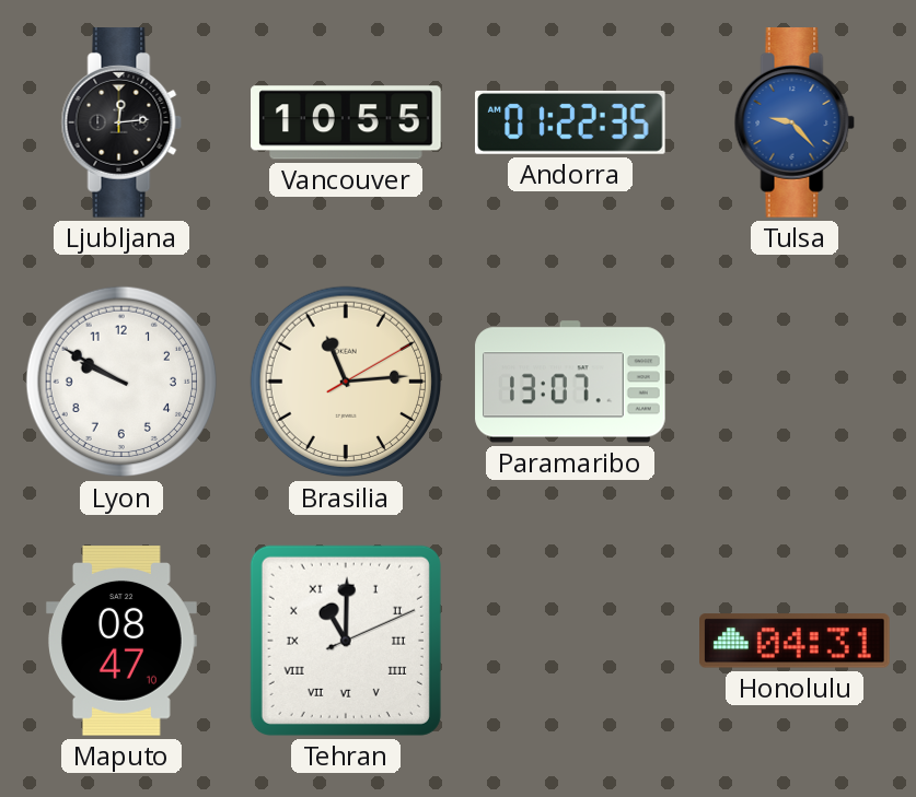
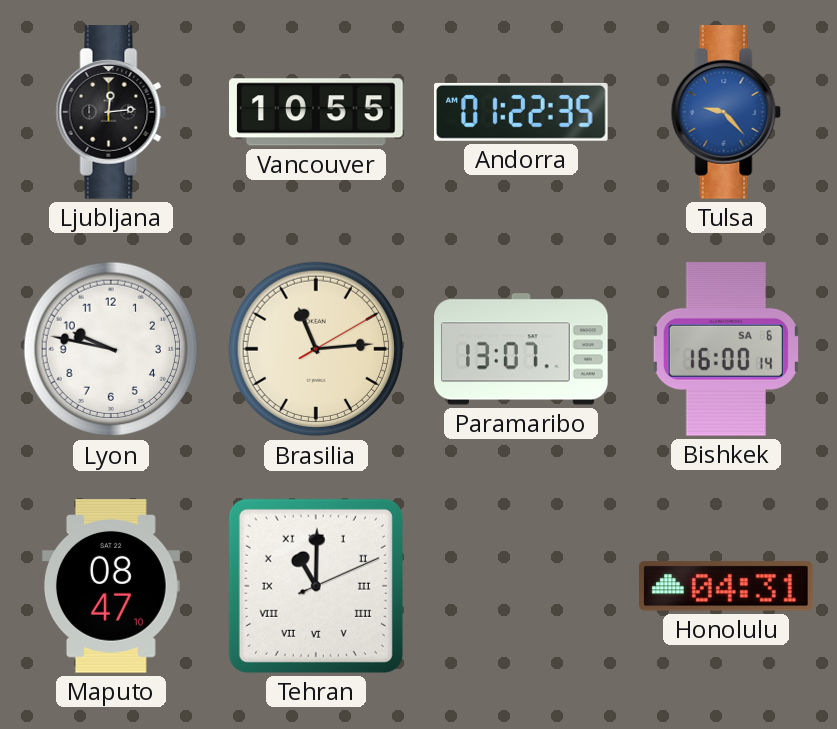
Lyon: 9:50 -> 9:47
Bishkek: none -> 16:00
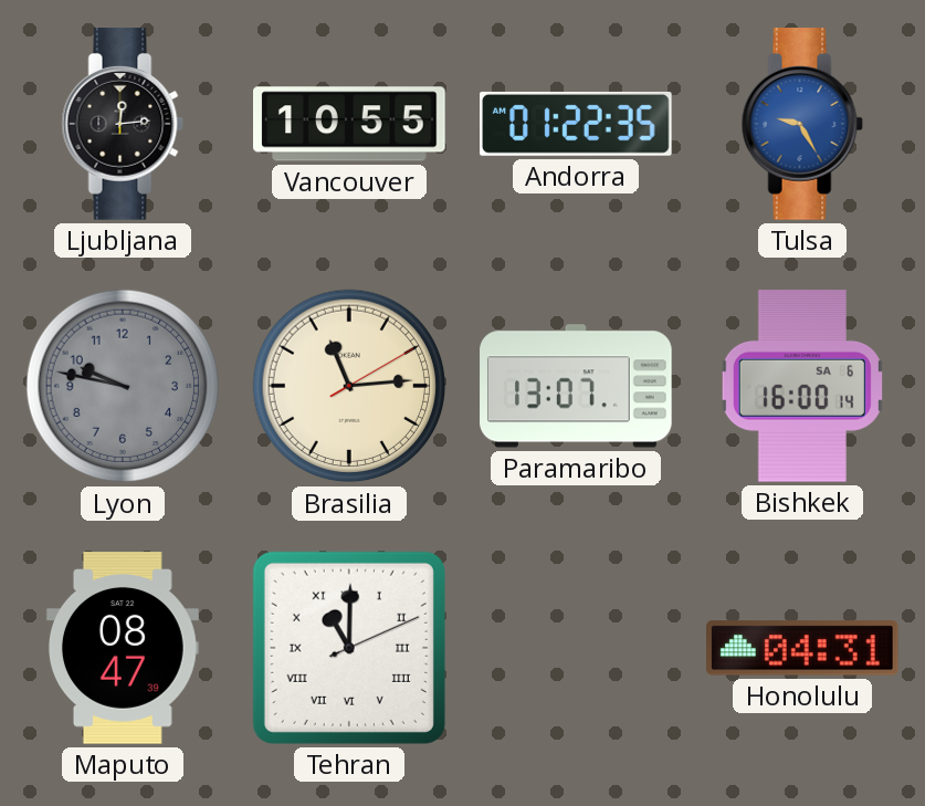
Tulsa: 9:23 -> 9:25
Lyon dial: white -> grey
Maputo: 08:47:10 -> 08:47:39
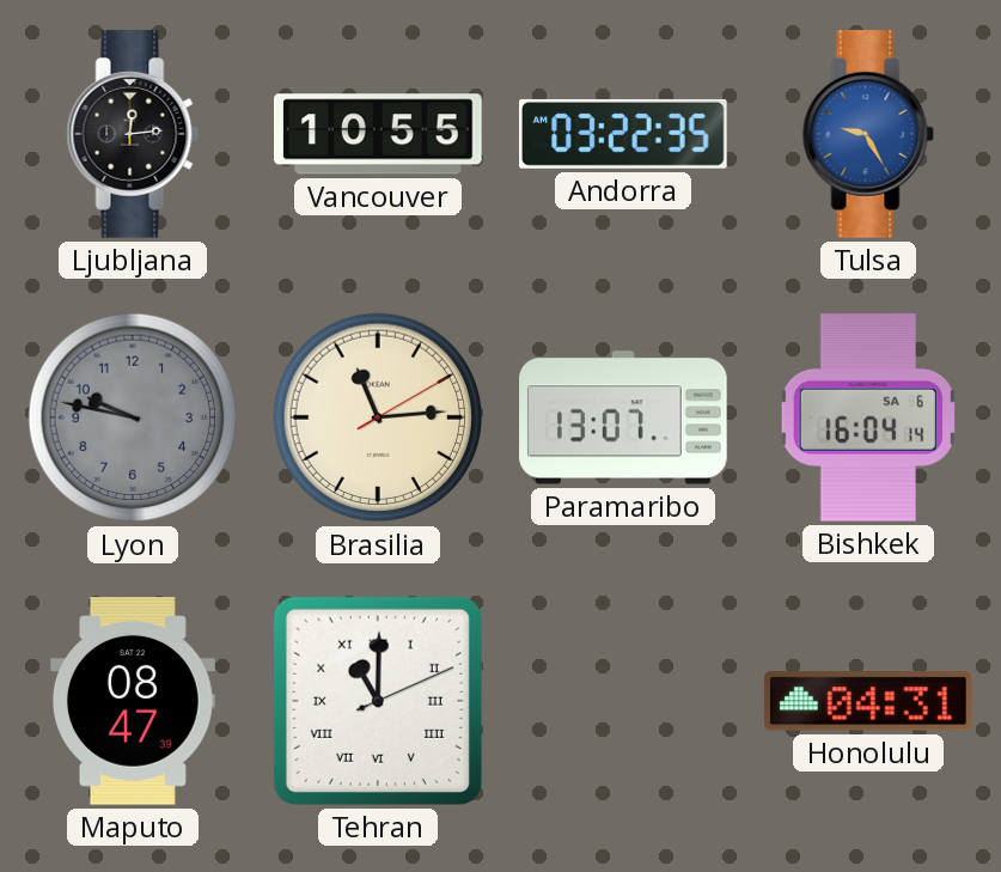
Andorra: 01:22 -> 03:22
Bishkek: 16:00 -> 16:04
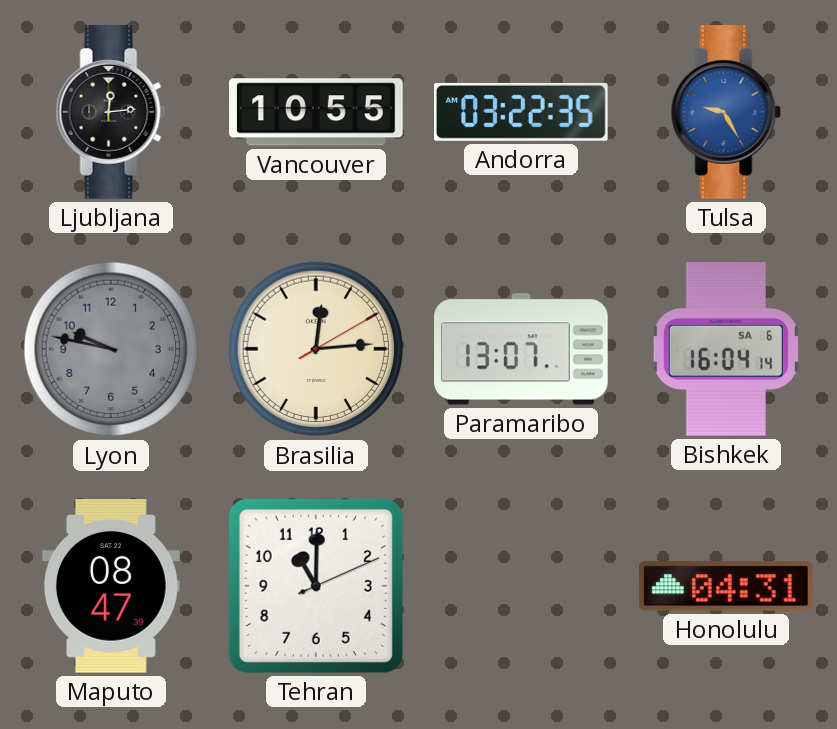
Brasilia: 11:14 -> 12:14
Tehran numerals: Roman -> Arabic
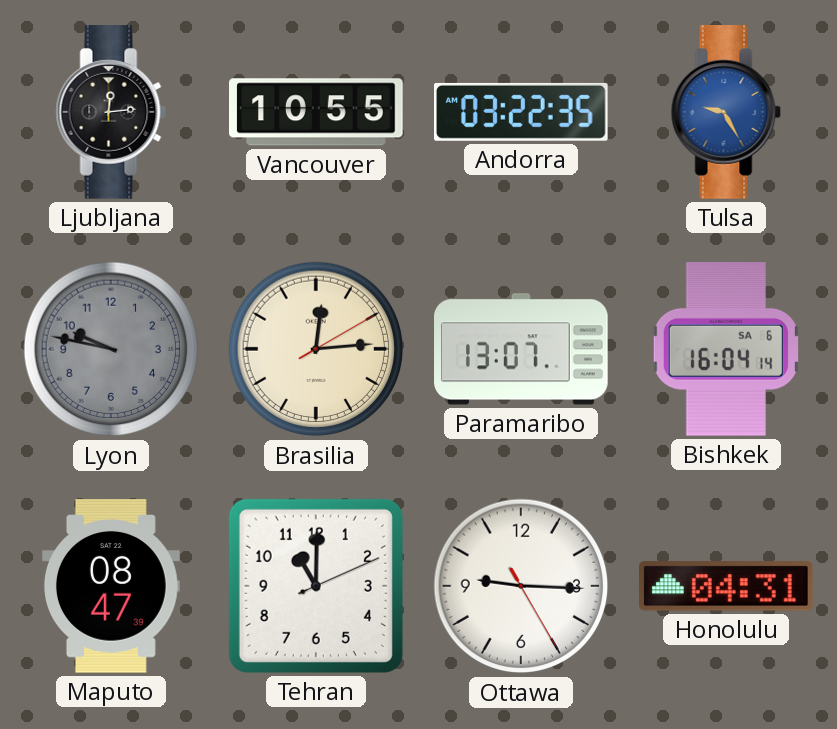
Ottawa: none -> 9:15
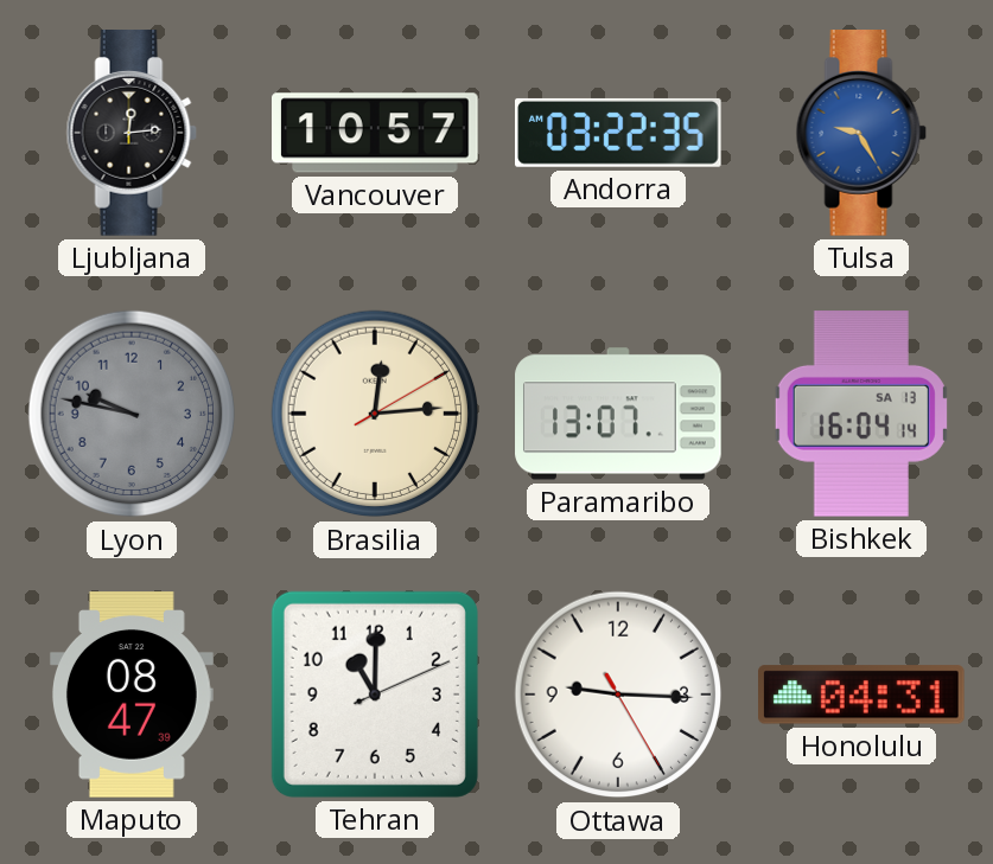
Vancouver: 10:55 -> 10:57
Bishkek date: SA 6 -> SA 13
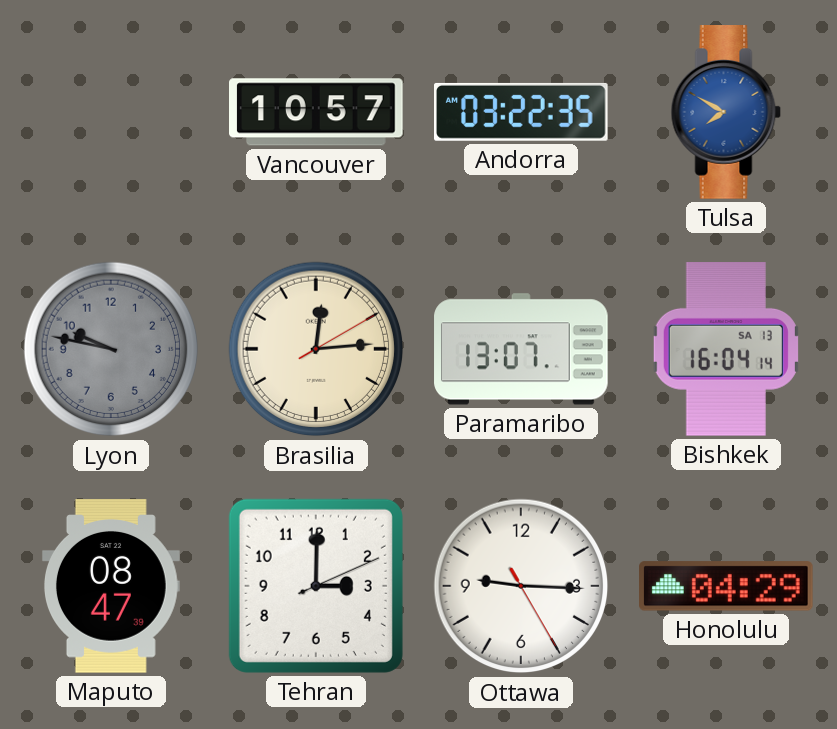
Ljubljana: 12:14 -> none
Tulsa: 9:25 -> 7:50
Tehran: 11:00 -> 3:00
Honolulu: 04:31 -> 04:29
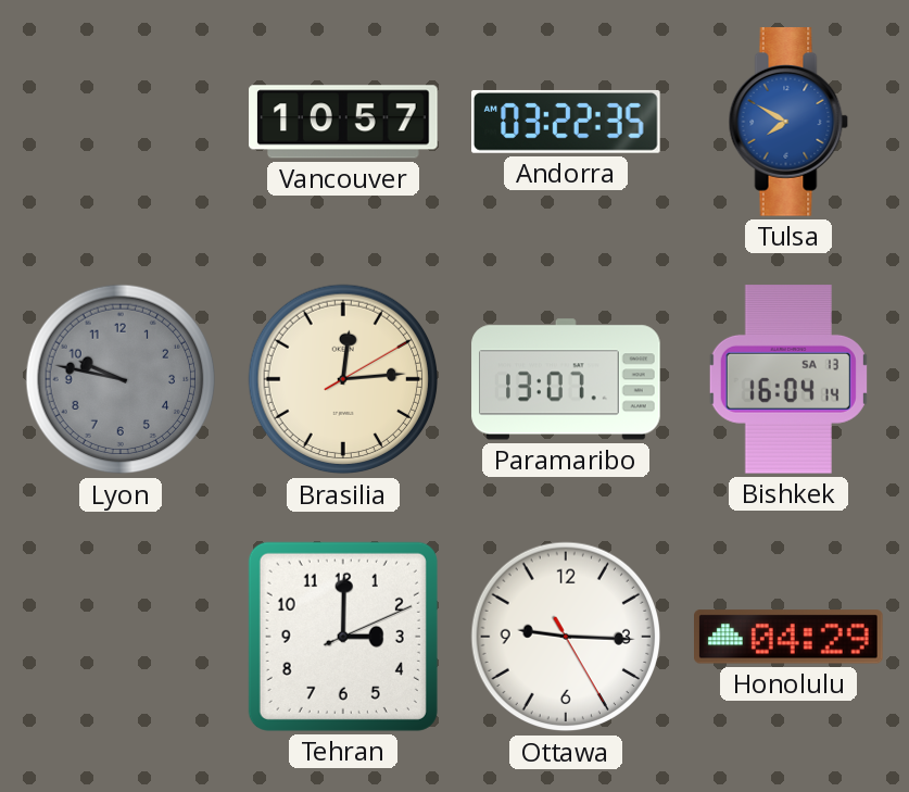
Maputo: 08:47 -> none
